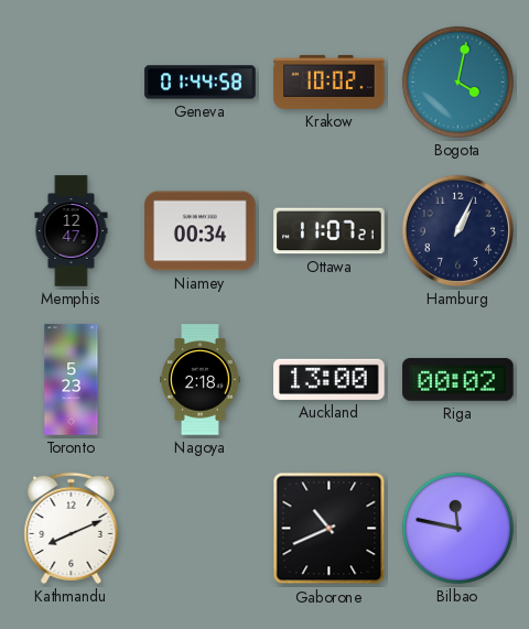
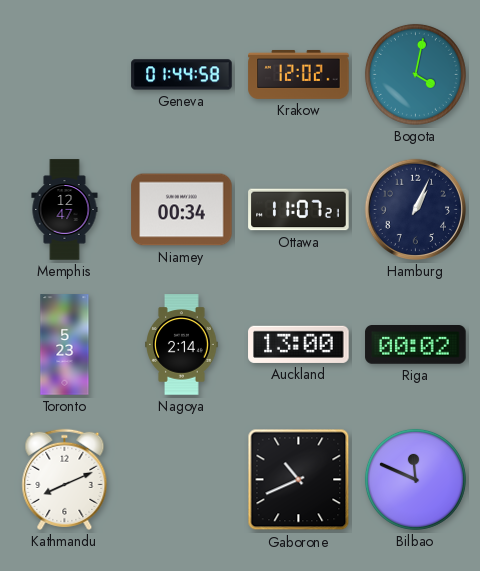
Krakow: 10:02 -> 12:02
Nagoya: 2:18 -> 2:14
Bilbao: 11:47 -> 11:49
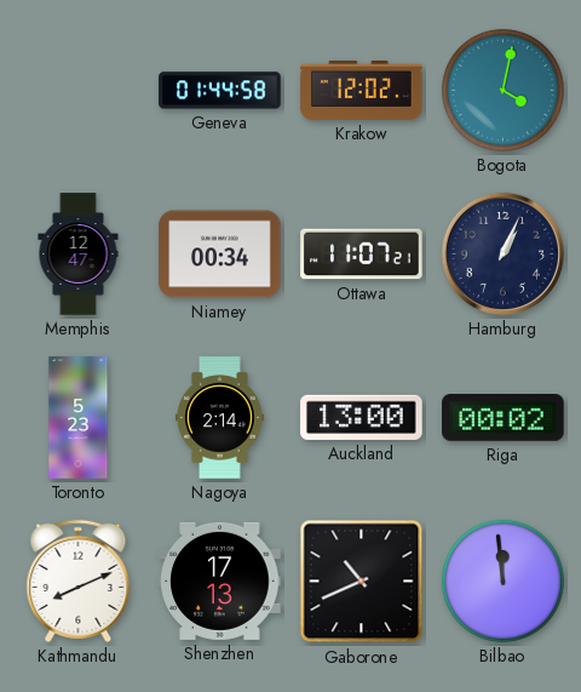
Shenzhen: none -> 17:13
Bilbao: 11:49 -> 11:59
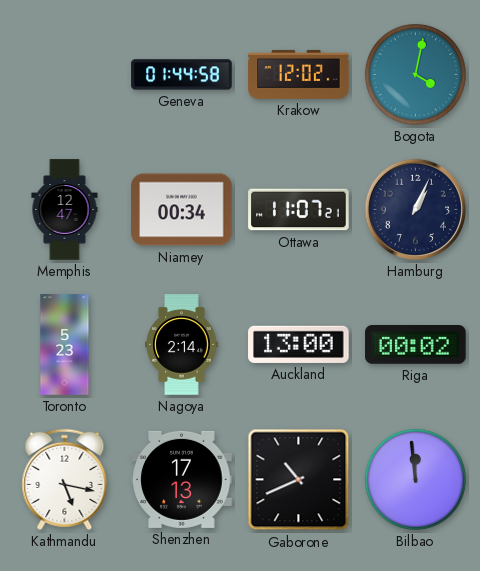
Kathmandu: 8:11 -> 5:17
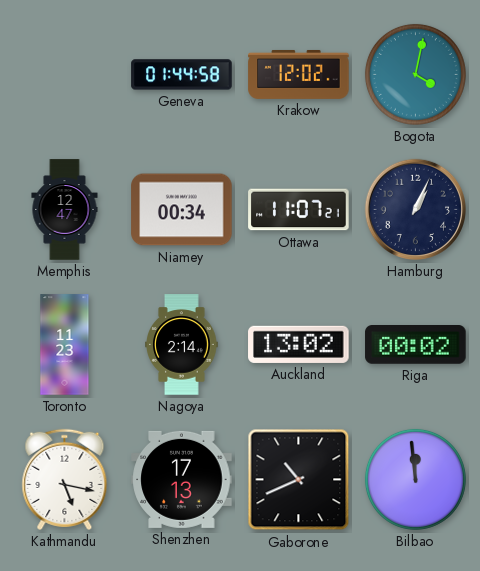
Toronto: 5:23 -> 11:23
Auckland: 13:00 -> 13:02
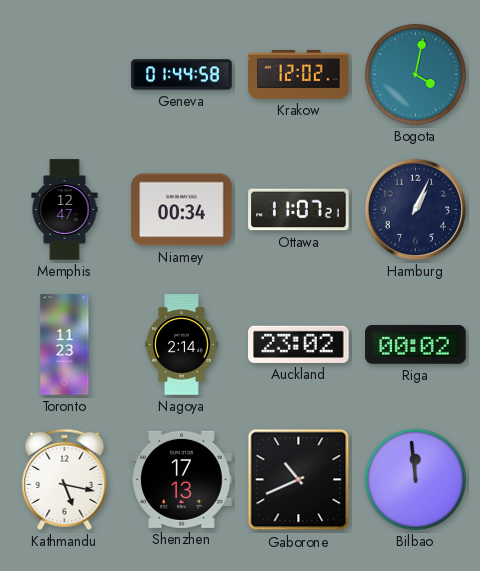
Auckland: 13:02 -> 23:02
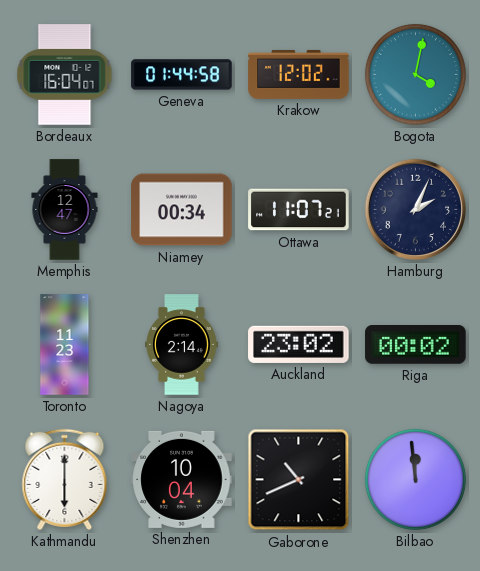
Bordeaux: none -> 16:04
Hamburg: 1:04 -> 2:04
Kathmandu: 5:17 -> 6:00
Shenzhen: 17:13 -> 10:04
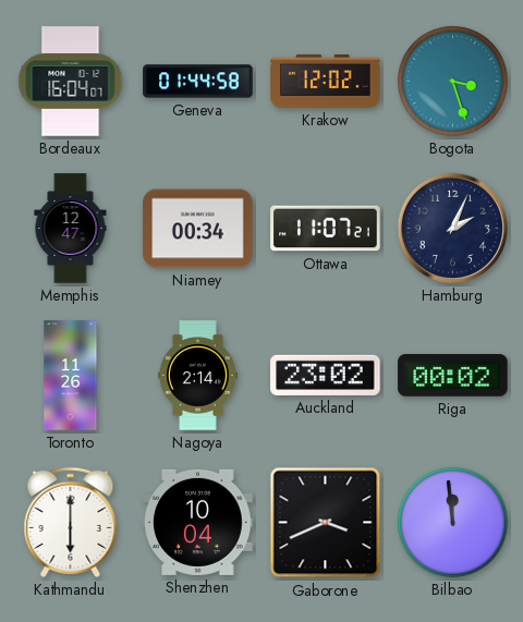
Bogota: 4:02 -> 3:27
Toronto: 11:23 -> 11:26
Gaborone: 10:41 -> 3:41
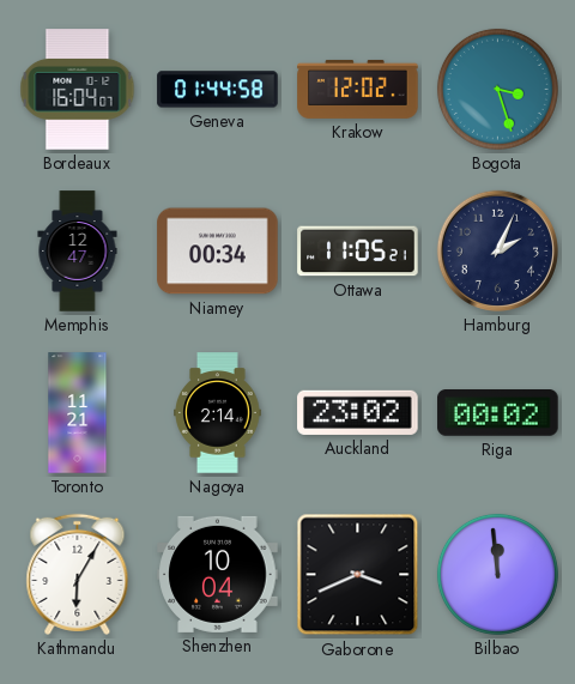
Ottawa: 11:07 -> 11:05
Toronto: 11:26 -> 11:21
Kathmandu: 6:00 -> 6:05
